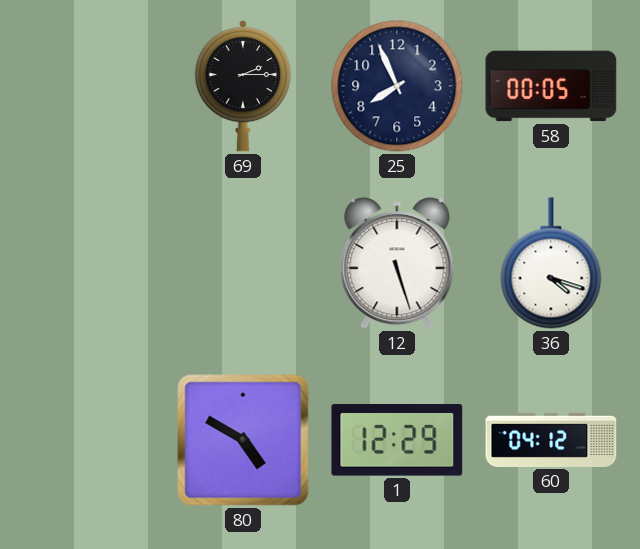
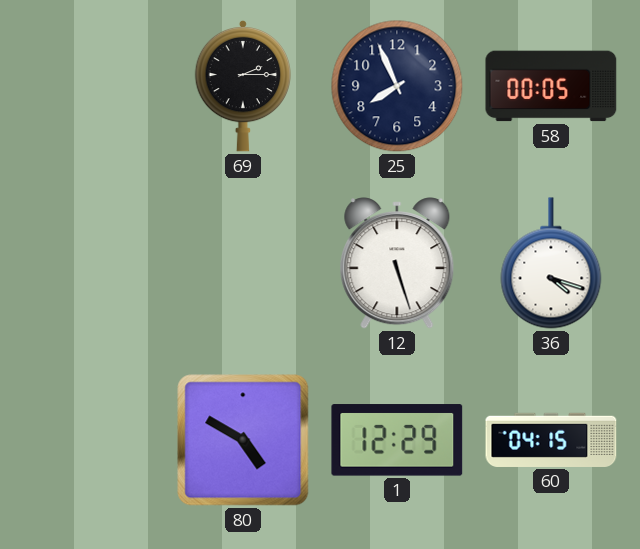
60: 04:12 -> 04:15
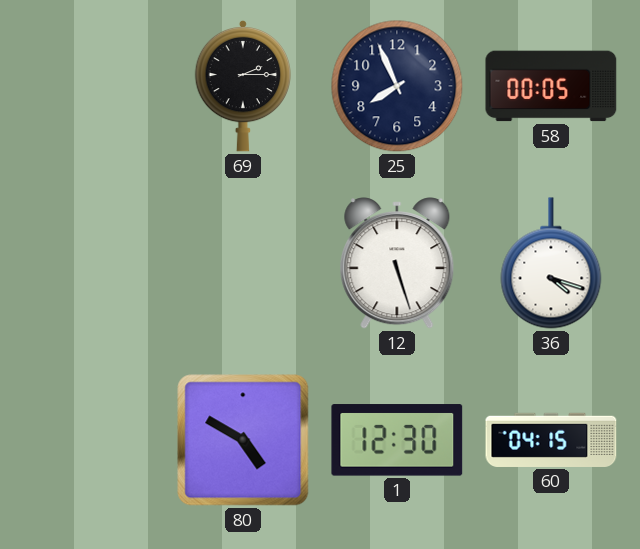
1: 12:29 -> 12:30
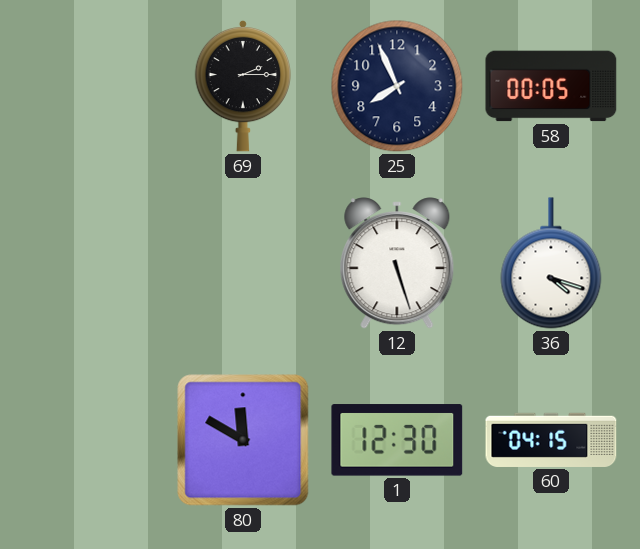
80: 4:50 -> 11:50
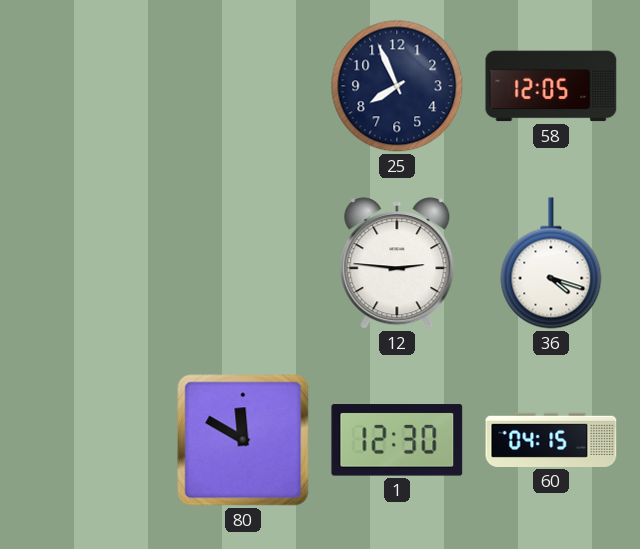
69: 2:15 -> none
58: 00:05 -> 12:05
12: 5:27 -> 2:46
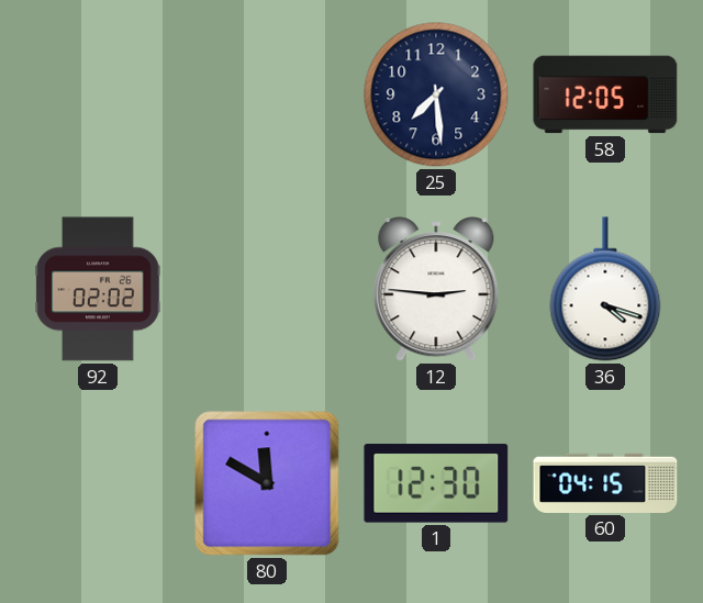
25: 7:56 -> 7:29
92: none -> 02:02
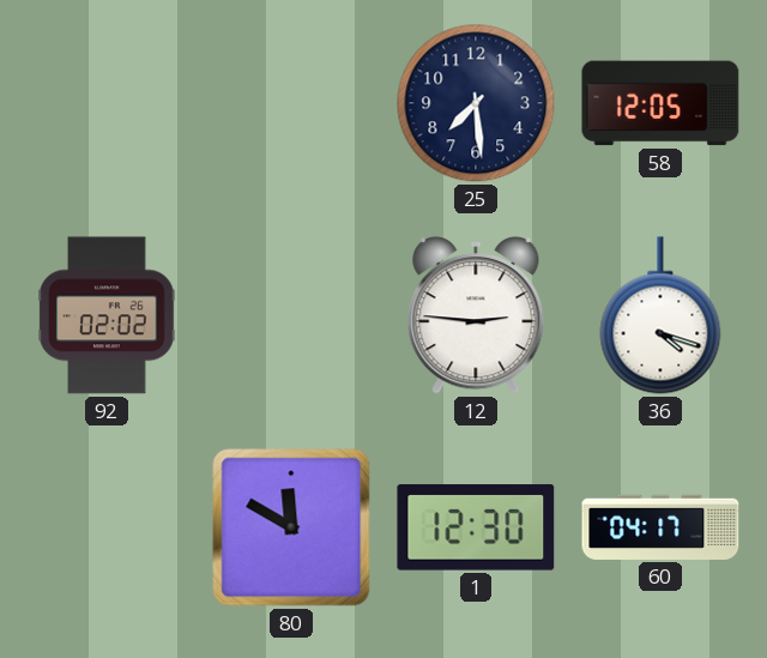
60: 04:15 -> 04:17
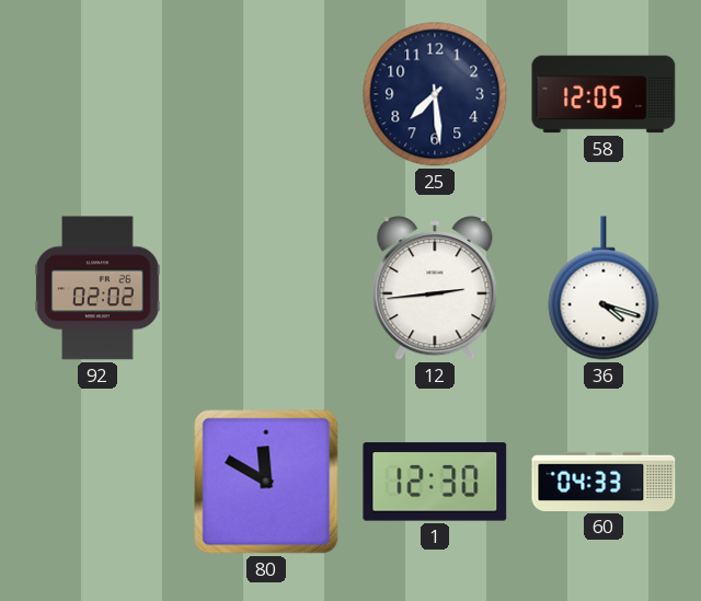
12: 2:46 -> 2:44
60: 04:17 -> 04:33
